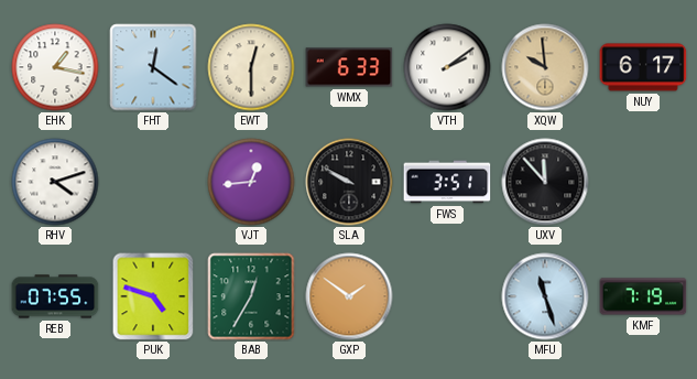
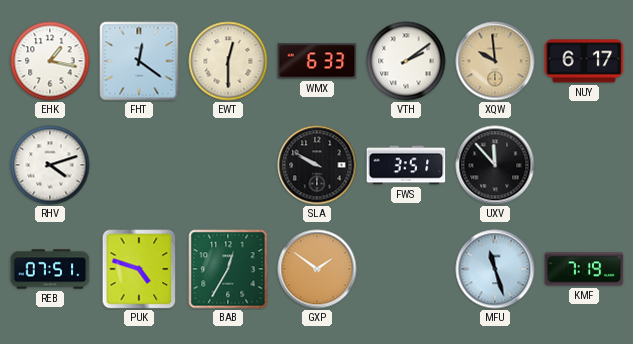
VJT: 12:44 -> none
REB: 07:55 -> 07:51
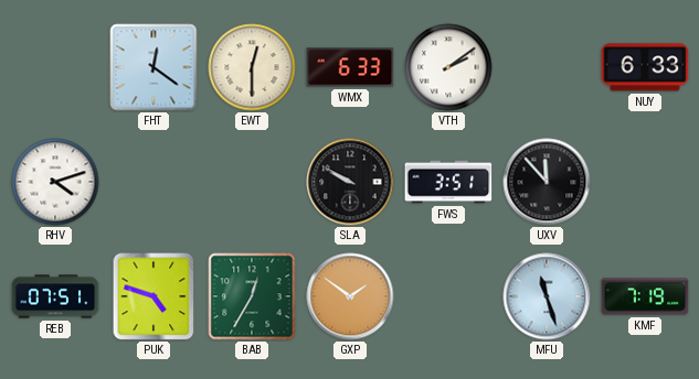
EHK: 1:17 -> none
XQW: 9:59 -> none
NUY: 6:17 -> 6:33
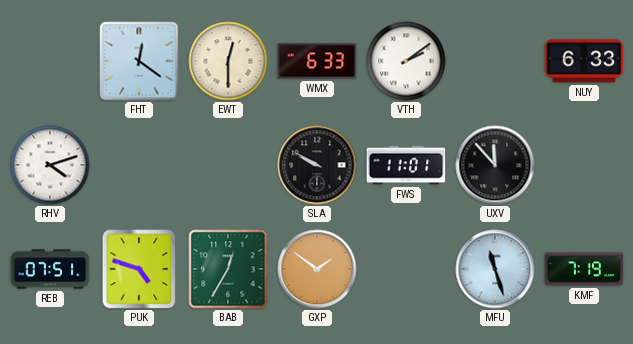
FWS: 3:51 -> 11:01
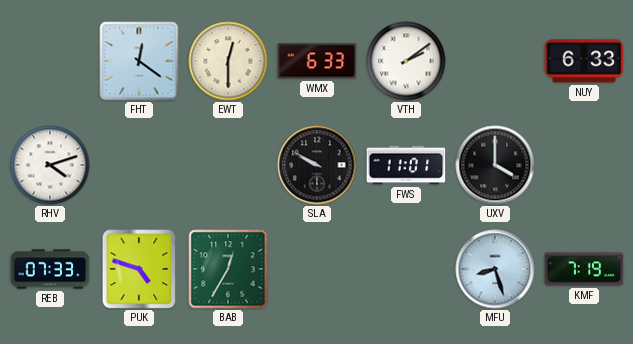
UXV: 11:53 -> 4:00
REB: 07:51 -> 07:33
GXP: 1:51 -> none
MFU: 11:27 -> 8:27
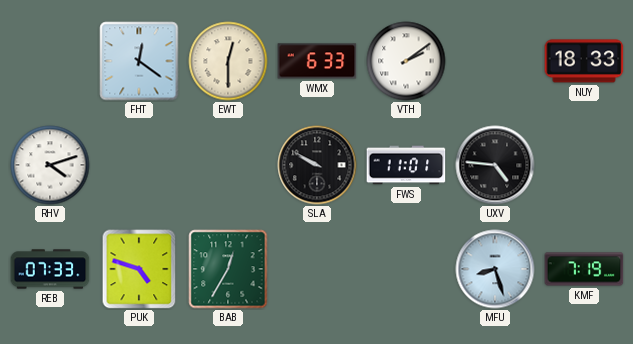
NUY: 6:33 -> 18:33
UXV: 4:00 -> 4:46
